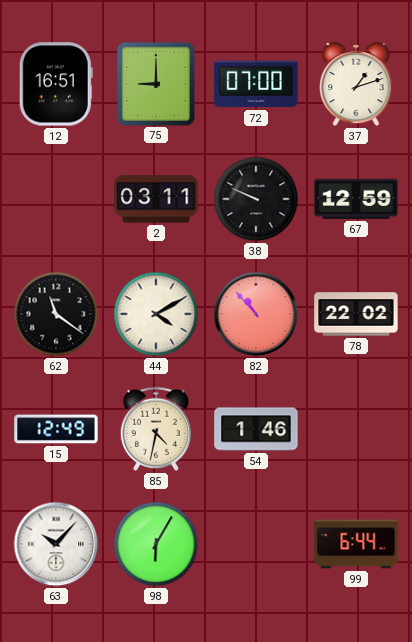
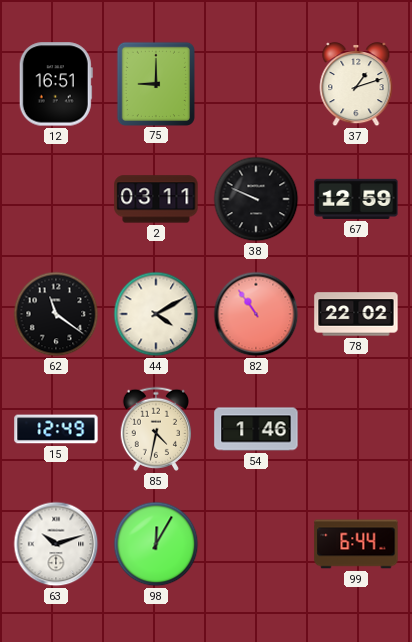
72: 07:00 -> none
82: 10:53 -> 10:54
63: 10:07 -> 10:12
98: 6:05 -> 12:05
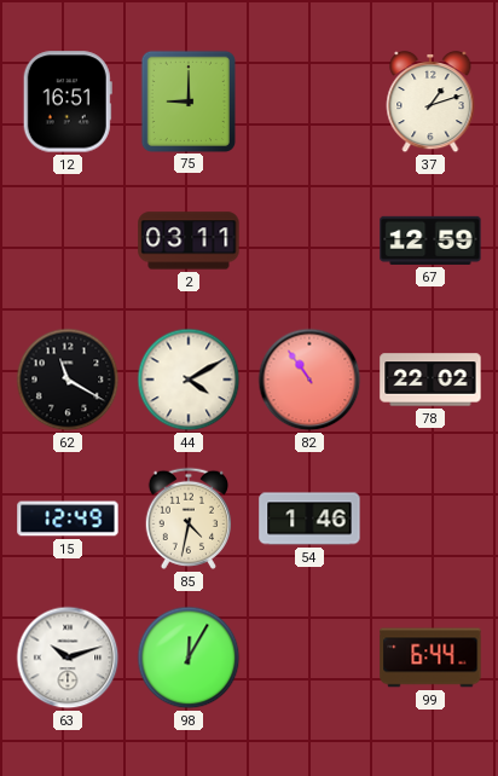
38: 9:49 -> none
62: 11:21 -> 11:20
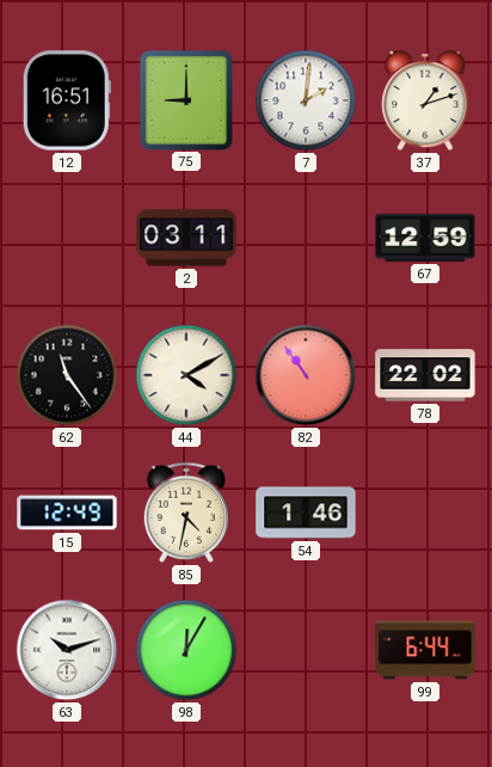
7: none -> 2:01
62: 11:20 -> 11:24
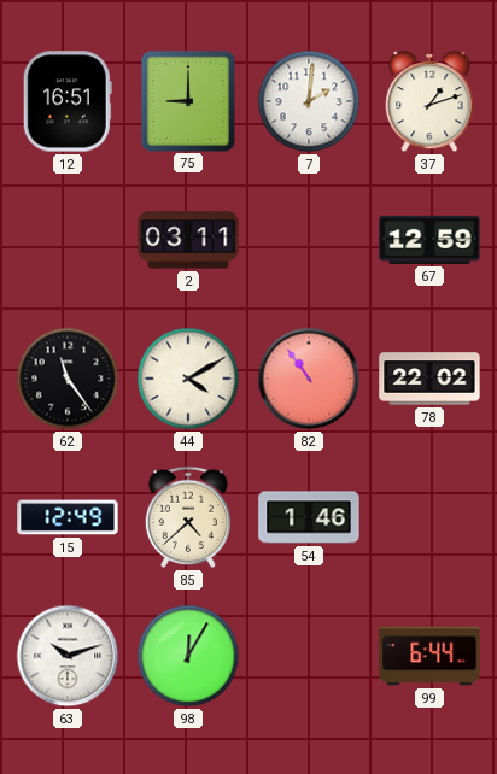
85: 4:32 -> 4:38
